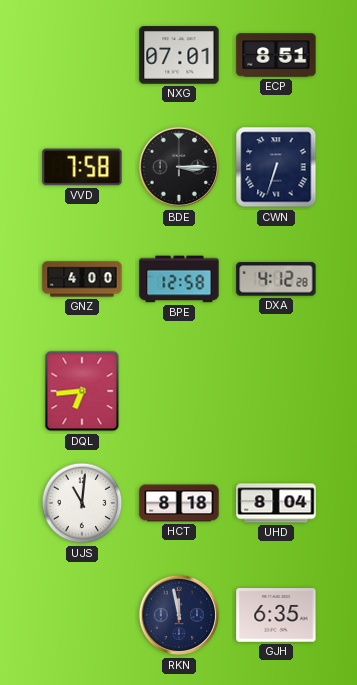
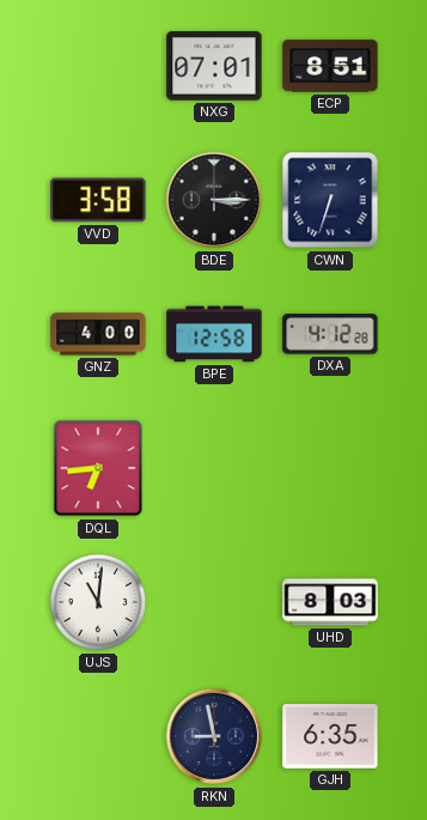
VVD: 7:58 -> 3:58
HCT: 8:18 -> none
UHD: 8:04 -> 8:03
RKN: 11:58 -> 8:58
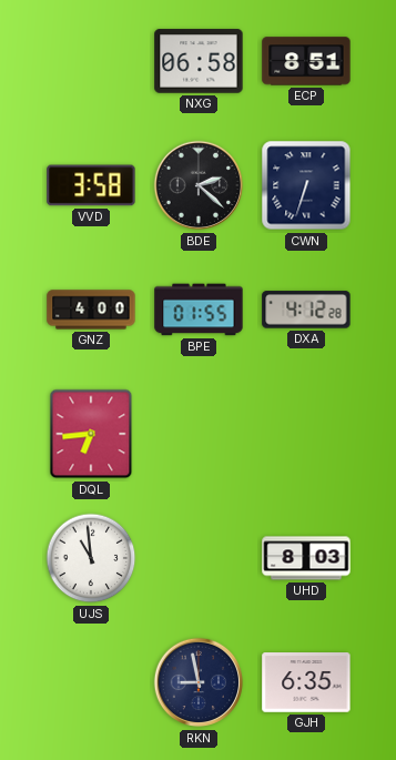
NXG: 07:01 -> 06:58
BDE: 3:15 -> 2:22
BPE: 12:58 -> 01:55
UJS: 11:01 -> 10:59
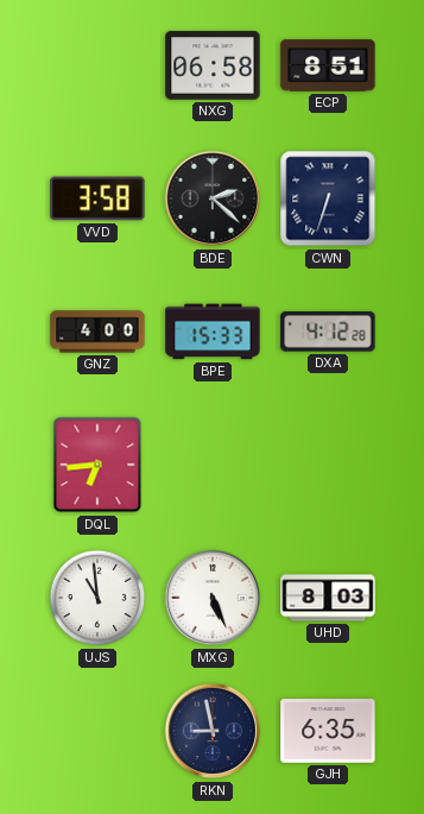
BPE: 01:55 -> 15:33
MXG: none -> 5:26
